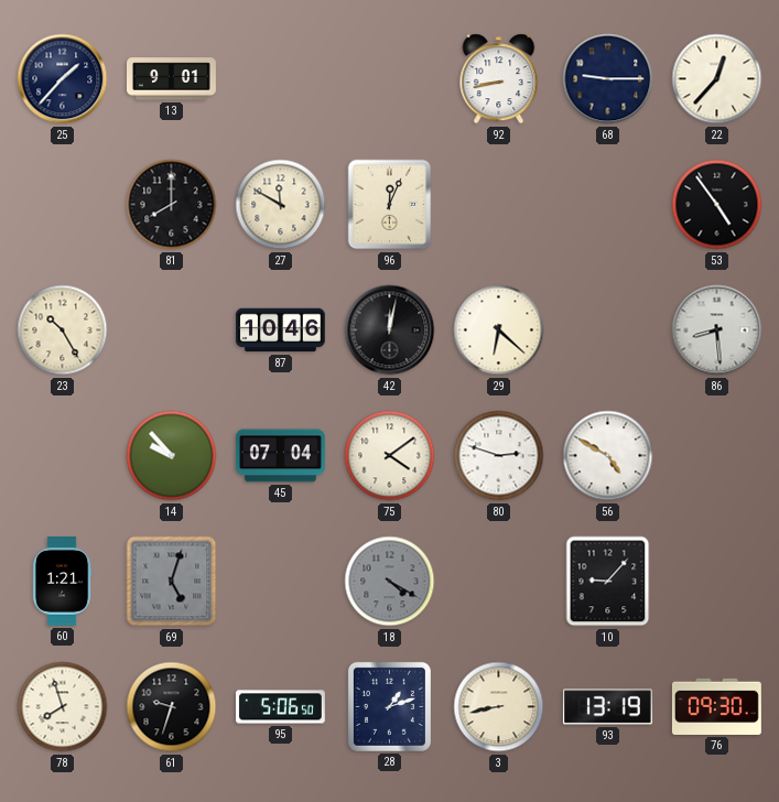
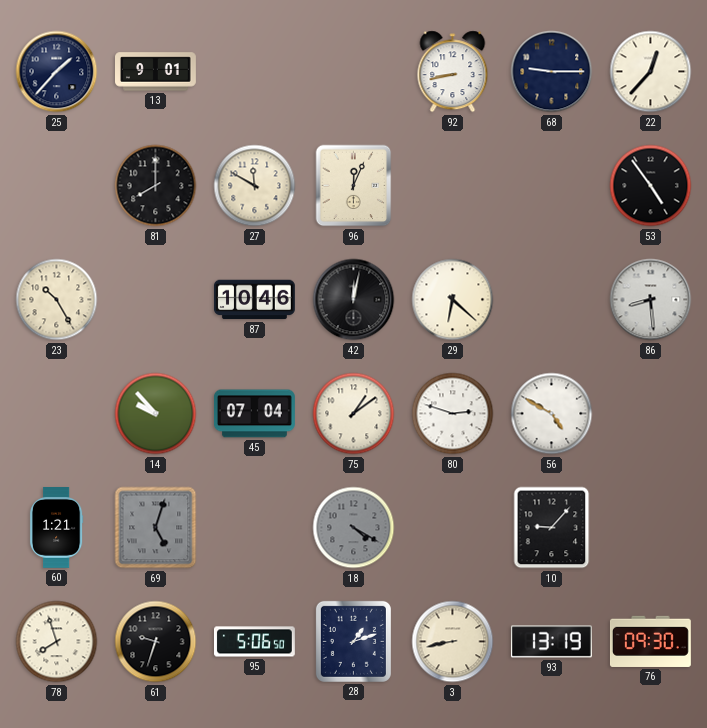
75: 4:09 -> 1:09
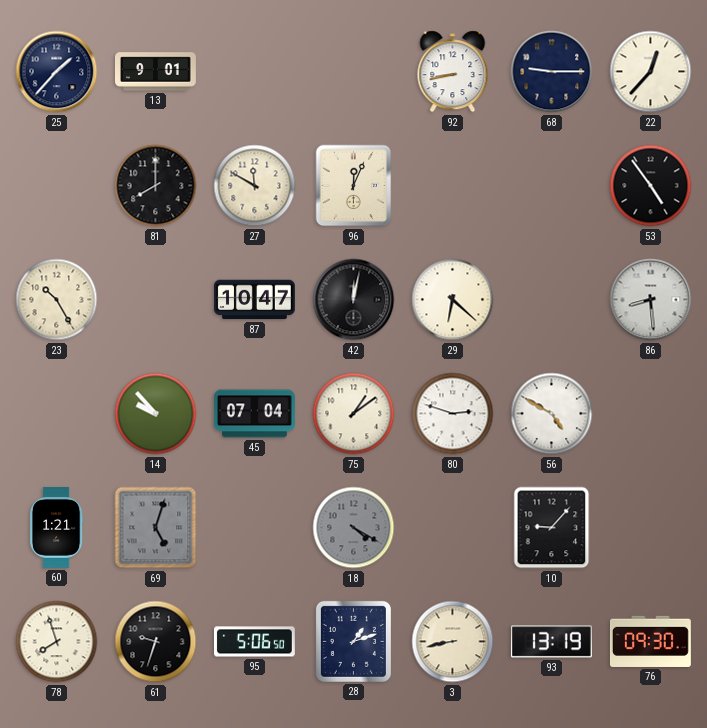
87: 10:46 -> 10:47
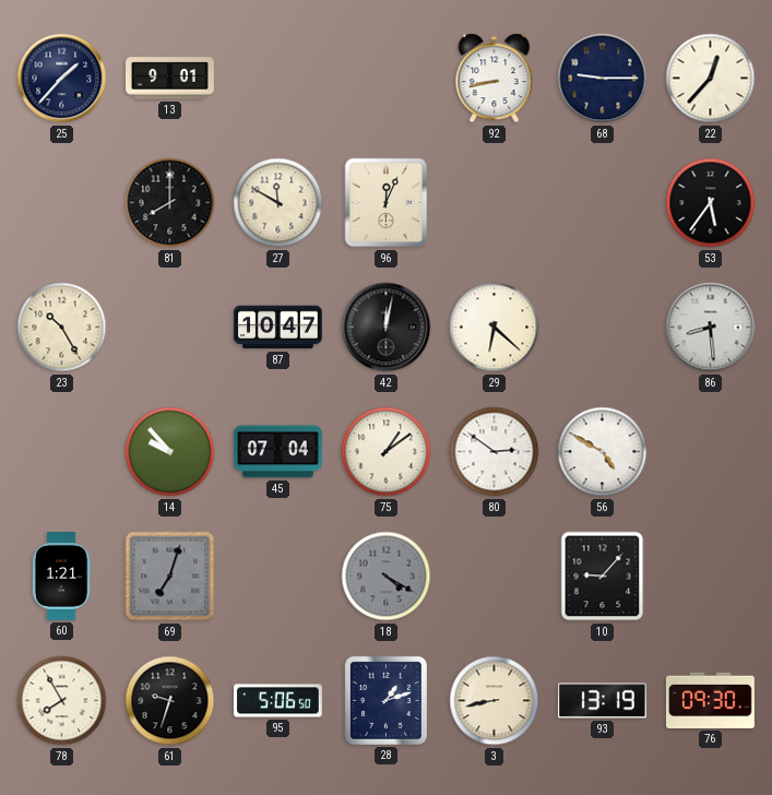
53: 4:54 -> 5:36
80: 2:48 -> 2:51
69: 5:03 -> 7:03
78: 7:57 -> 7:55
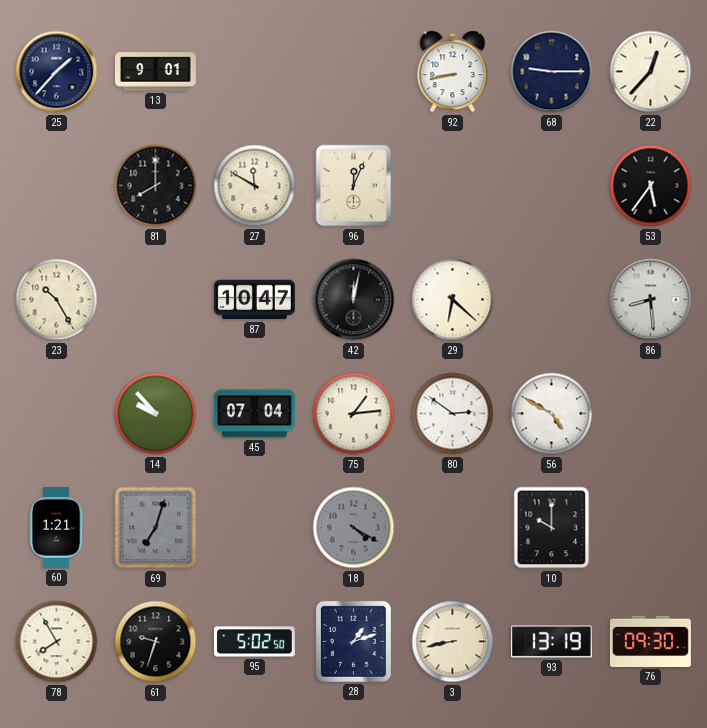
75: 1:09 -> 1:14
10: 9:07 -> 10:00
95: 5:06 -> 5:02
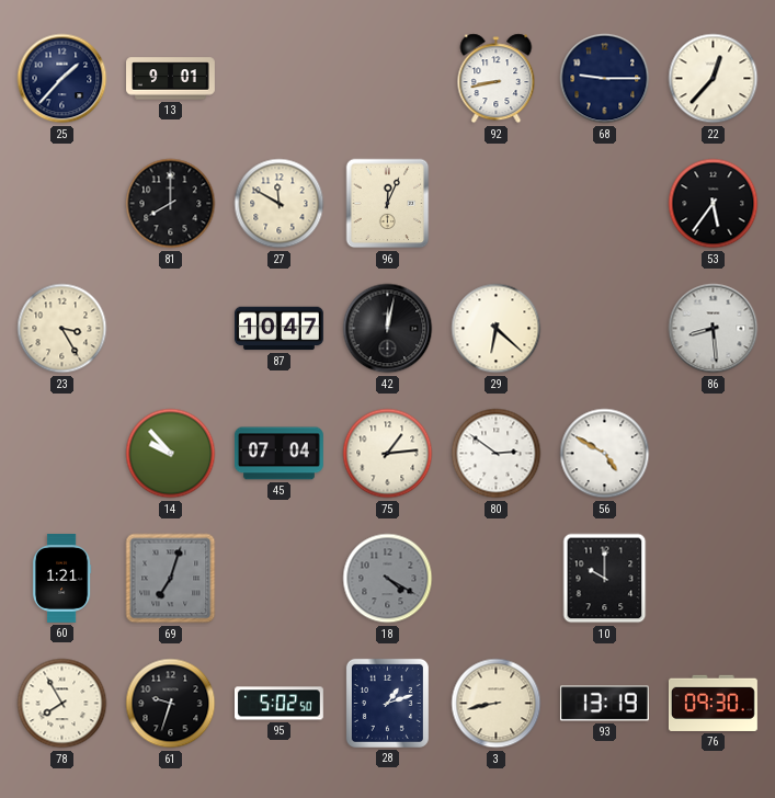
23: 10:25 -> 3:25
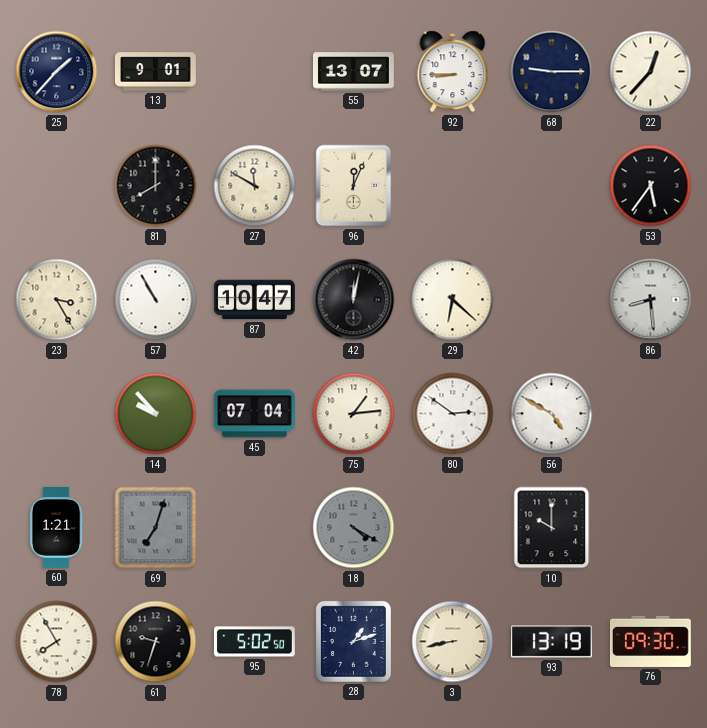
55: none -> 13:07
92: 8:43 -> 8:45
57: none -> 10:55
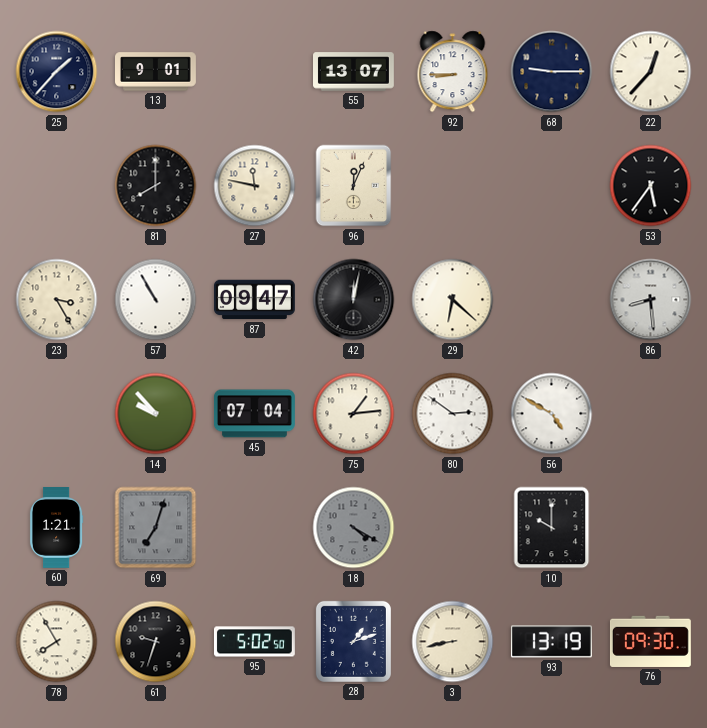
27: 11:50 -> 11:47
87: 10:47 -> 09:47
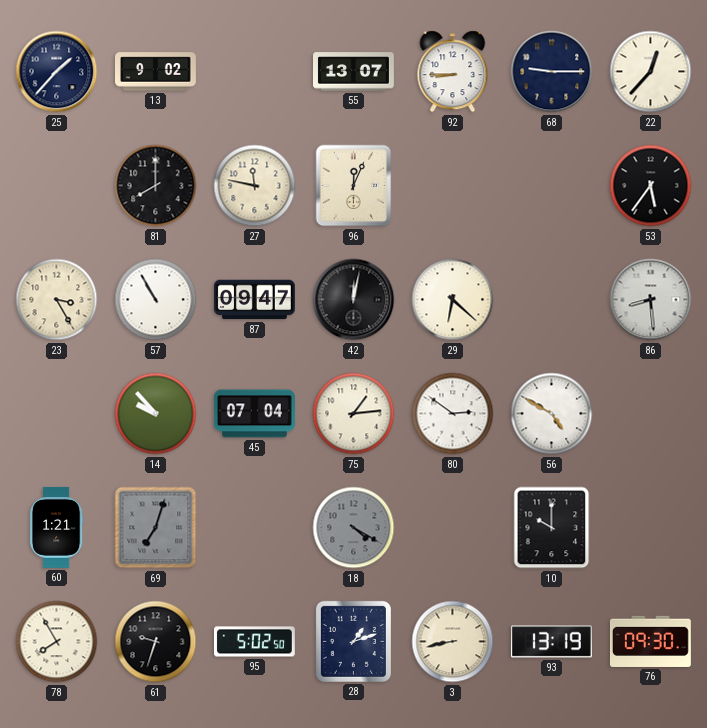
13: 9:01 -> 9:02
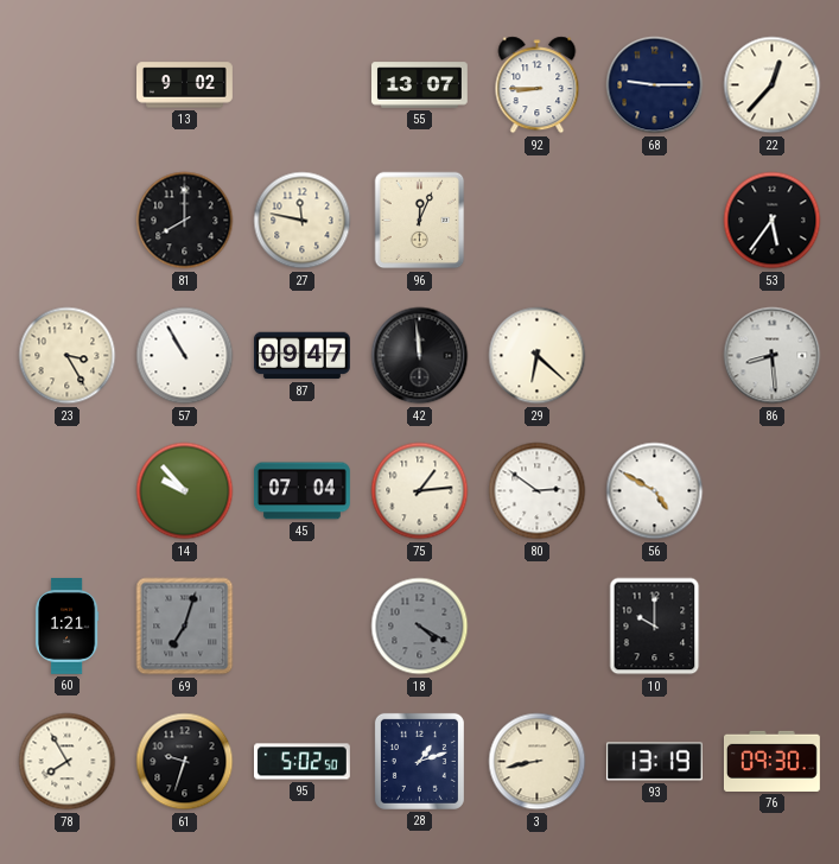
25: 1:37 -> none
42: 12:02 -> 11:59
